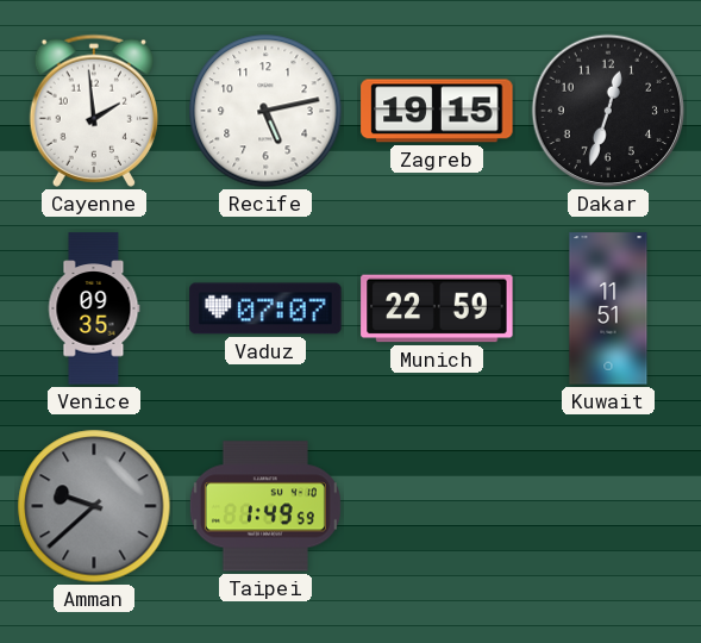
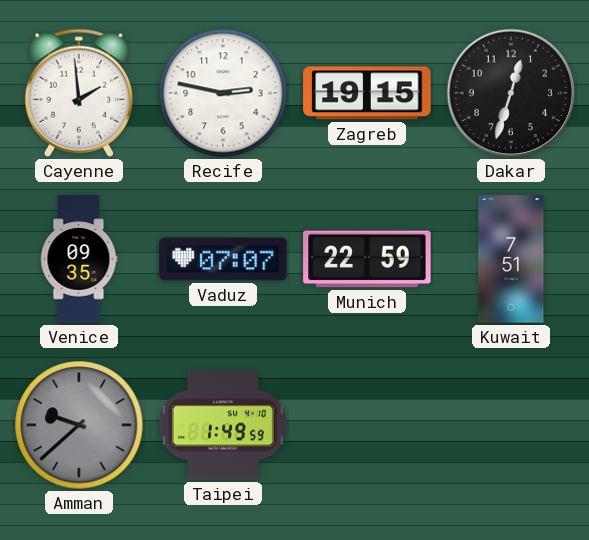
Recife: 5:13 -> 2:47
Kuwait: 11:51 -> 7:51
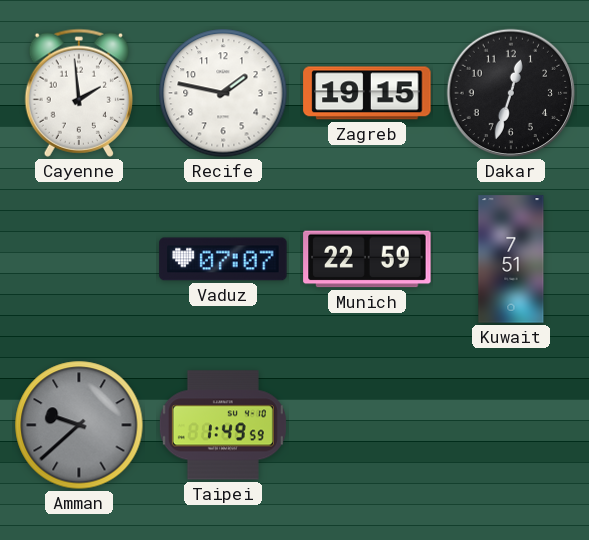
Recife: 2:47 -> 1:47
Venice: 09:35 -> none
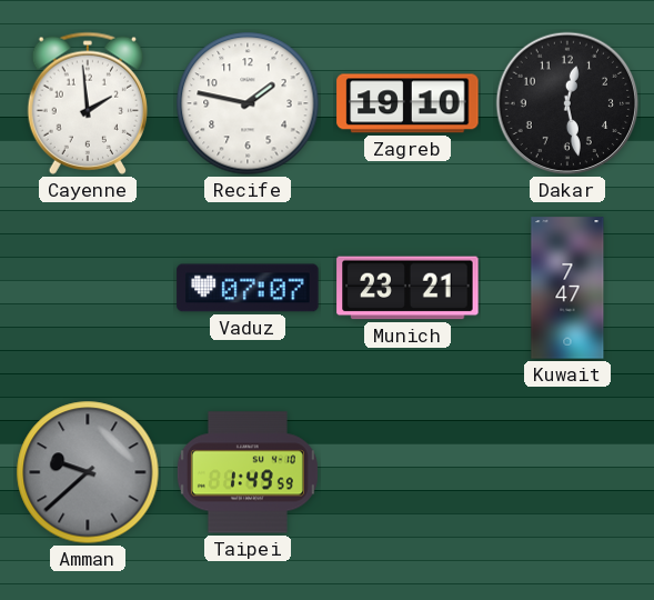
Zagreb: 19:15 -> 19:10
Dakar: 12:33 -> 12:28
Munich: 22:59 -> 23:21
Kuwait: 7:51 -> 7:47
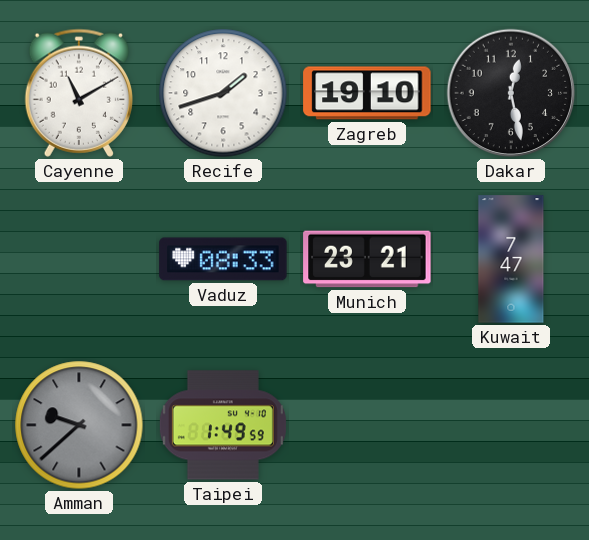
Cayenne: 1:59 -> 11:10
Recife: 1:47 -> 1:42
Vaduz: 07:07 -> 08:33
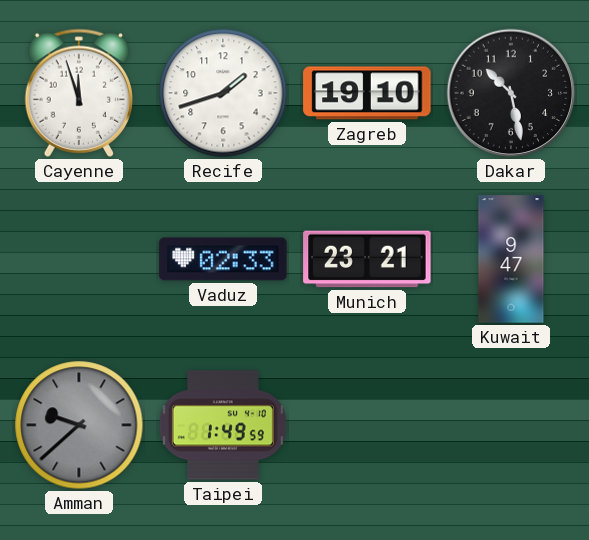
Cayenne: 11:10 -> 11:57
Dakar: 12:28 -> 10:28
Vaduz: 08:33 -> 02:33
Kuwait: 7:47 -> 9:47
